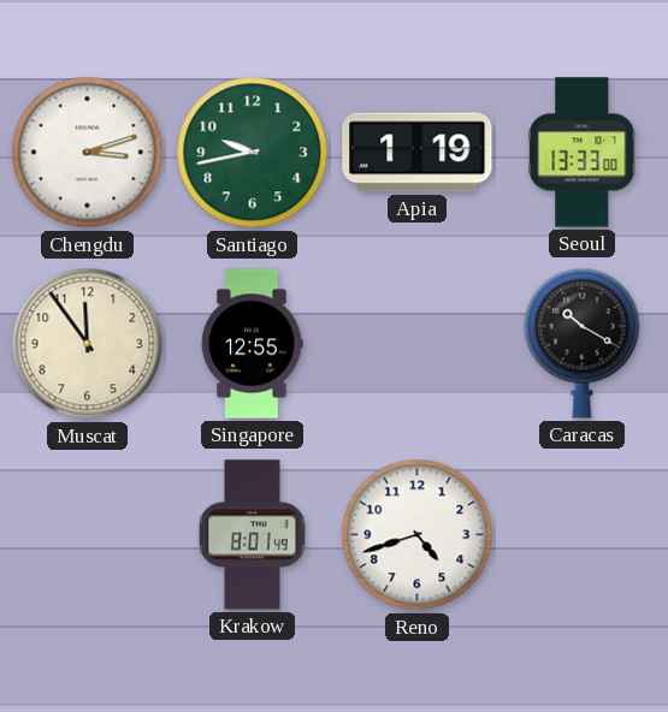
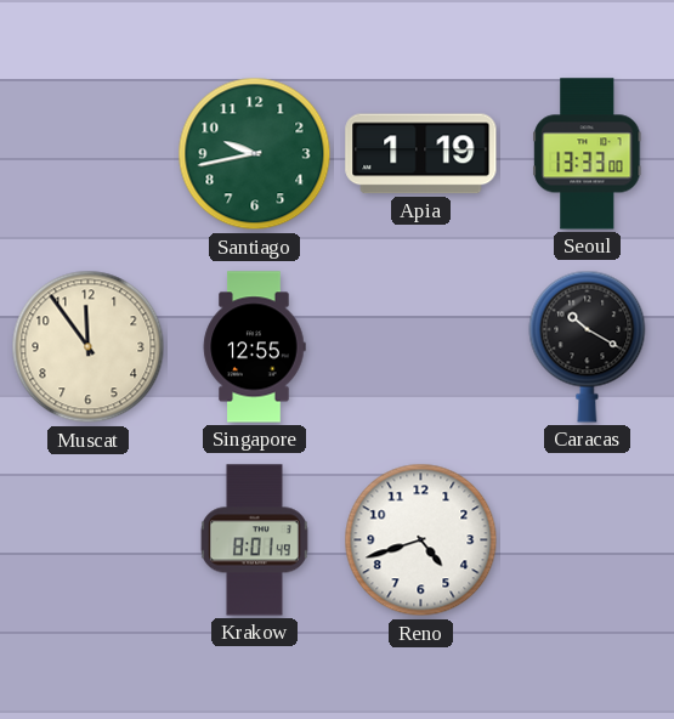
Chengdu: 3:12 -> none
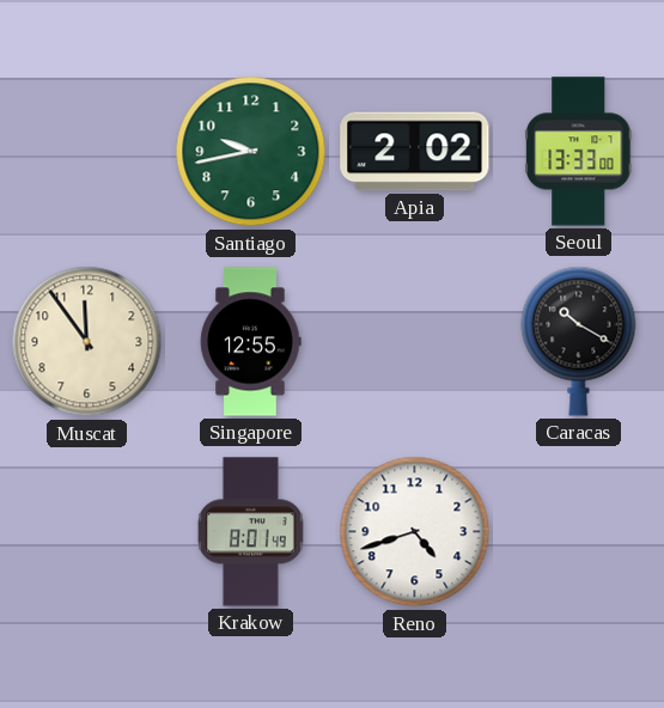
Apia: 1:19 -> 2:02
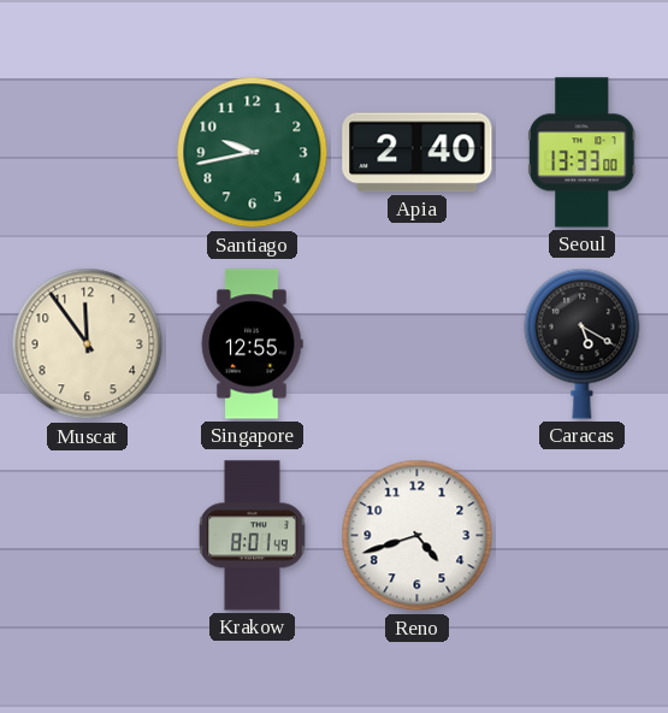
Apia: 2:02 -> 2:40
Caracas: 10:20 -> 5:20
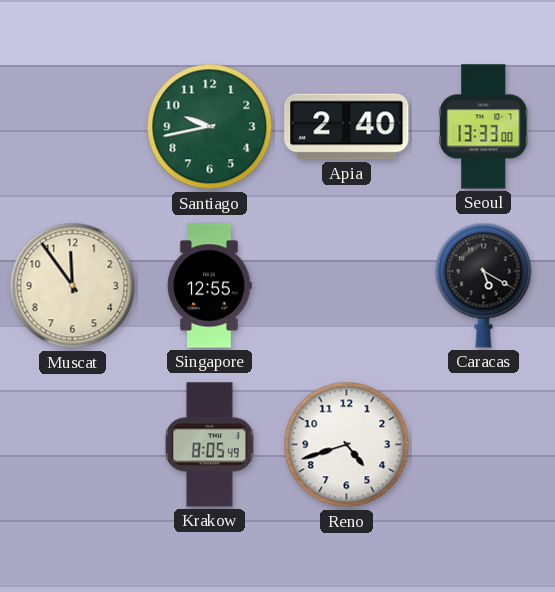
Krakow: 8:01 -> 8:05
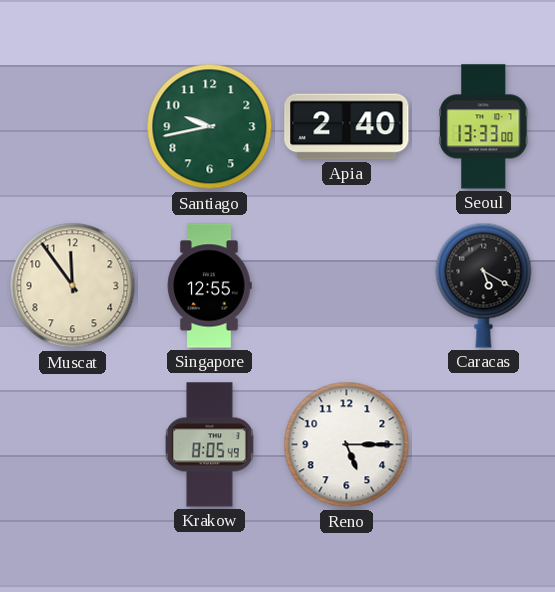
Reno: 4:42 -> 5:15
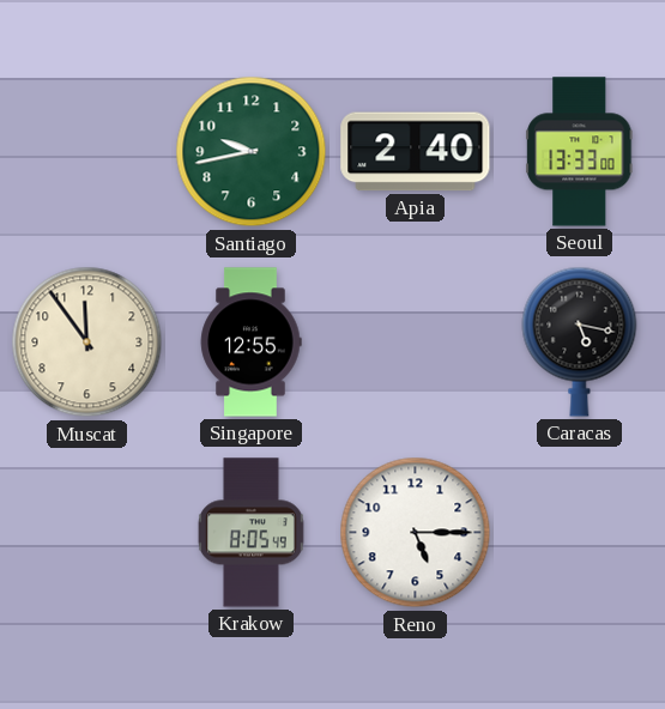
Caracas: 5:20 -> 5:17
